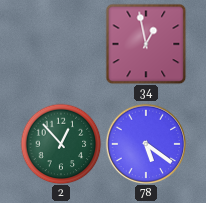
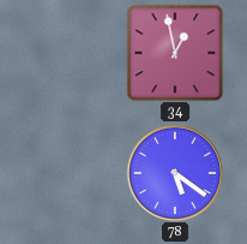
2: 12:53 -> none
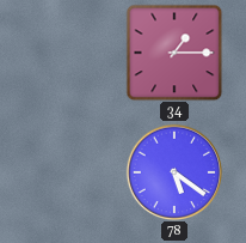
34: 12:58 -> 1:15
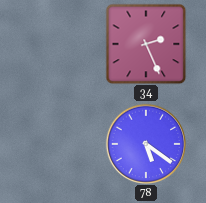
34: 1:15 -> 2:26
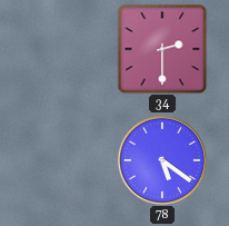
34: 2:26 -> 2:30
